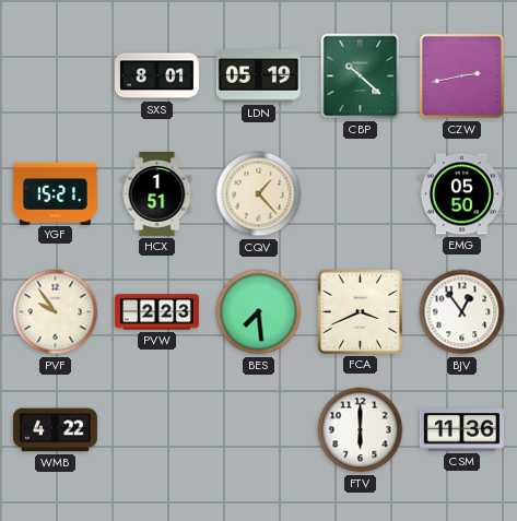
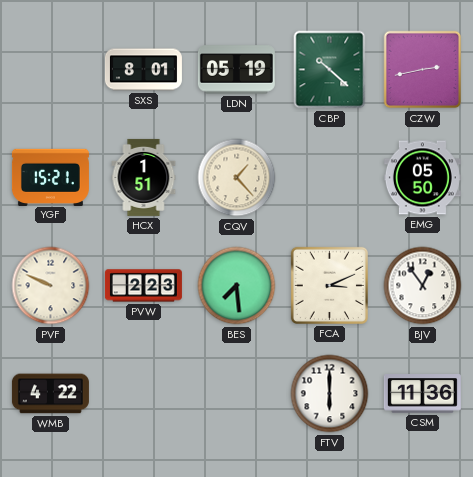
PVF: 9:54 -> 9:49
FCA: 3:41 -> 3:11
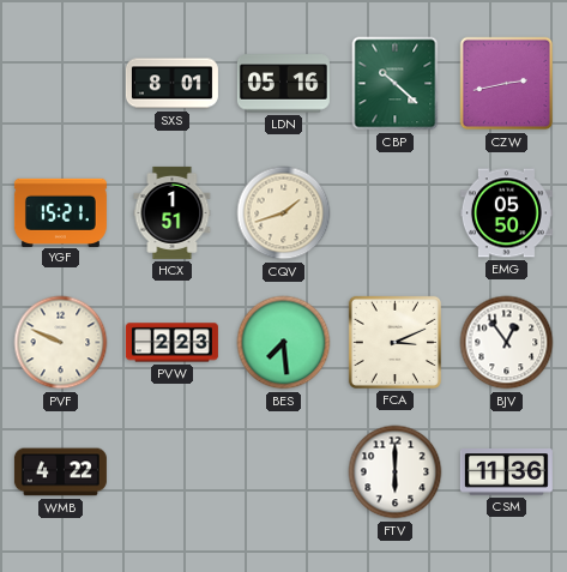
LDN: 05:19 -> 05:16
CQV: 1:23 -> 1:42
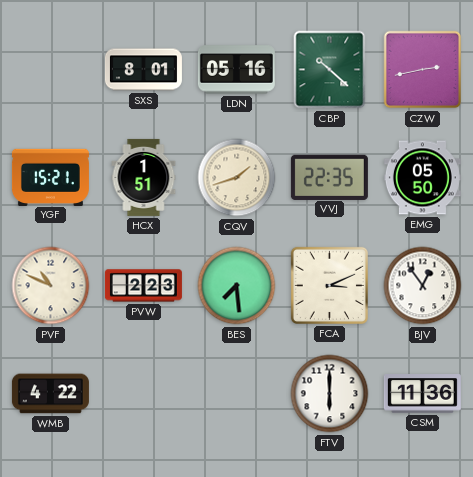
VVJ: none -> 22:35
PVF: 9:49 -> 10:49
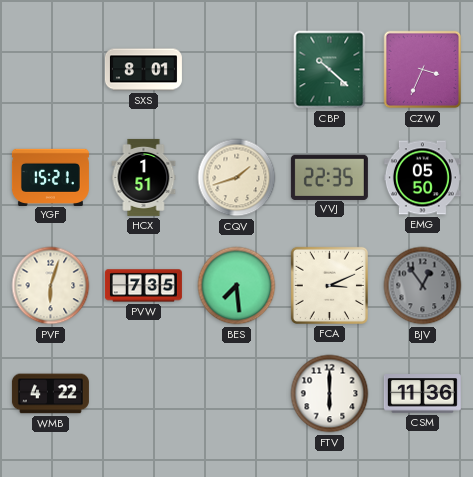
LDN: 05:16 -> none
CZW: 2:43 -> 3:34
PVF: 10:49 -> 6:03
PVW: 2:23 -> 7:35
BJV dial: white -> grey
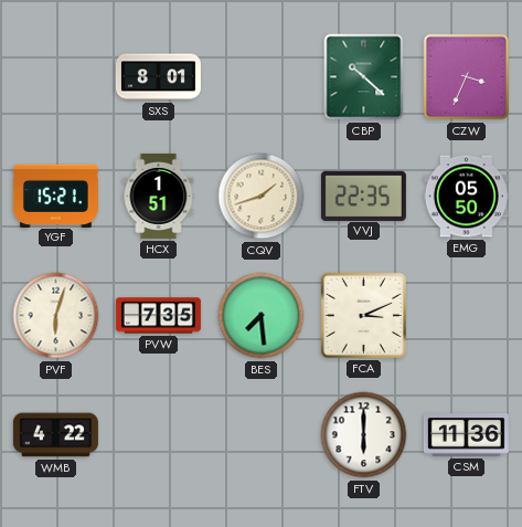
BJV: 12:54 -> none
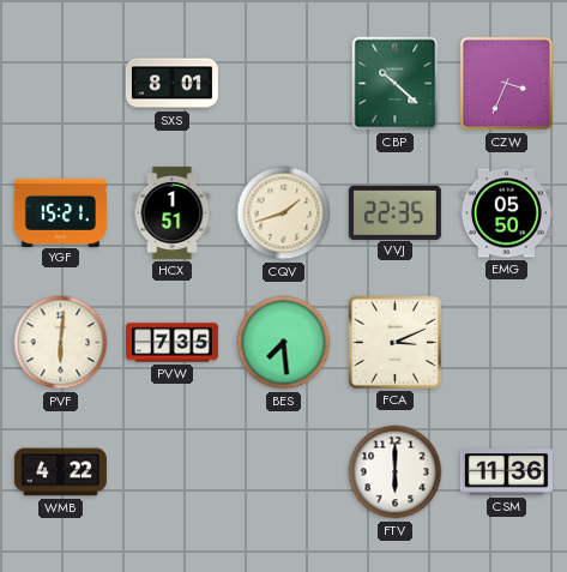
PVF: 6:03 -> 6:01
